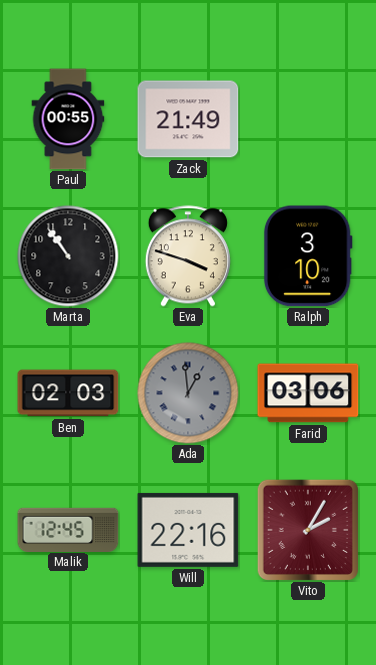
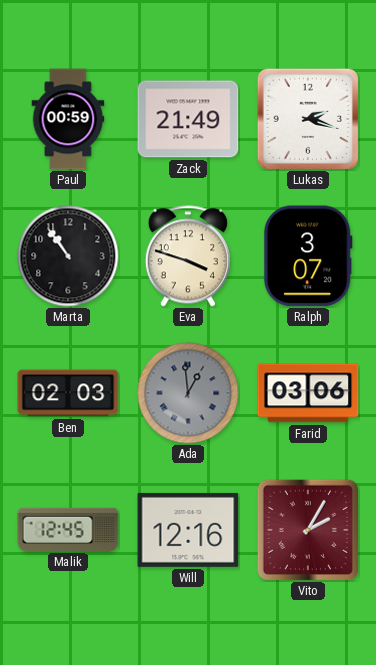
Paul: 00:55 -> 00:59
Lukas: none -> 2:18
Ralph: 3:10 -> 3:07
Will: 22:16 -> 12:16
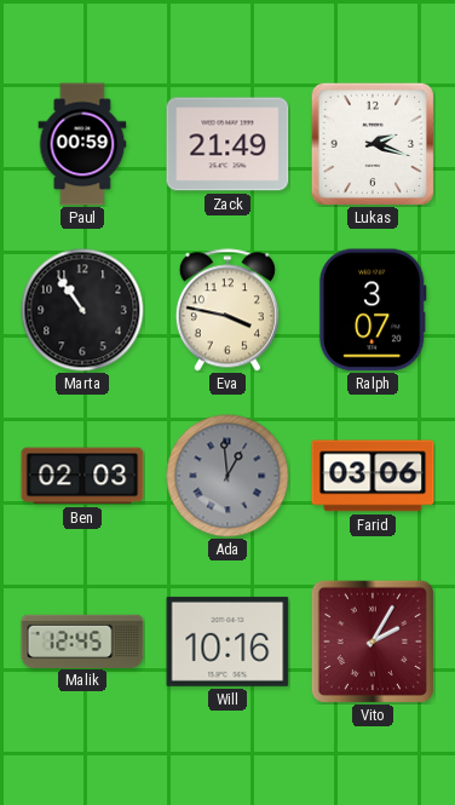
Eva: 3:48 -> 3:47
Will: 12:16 -> 10:16
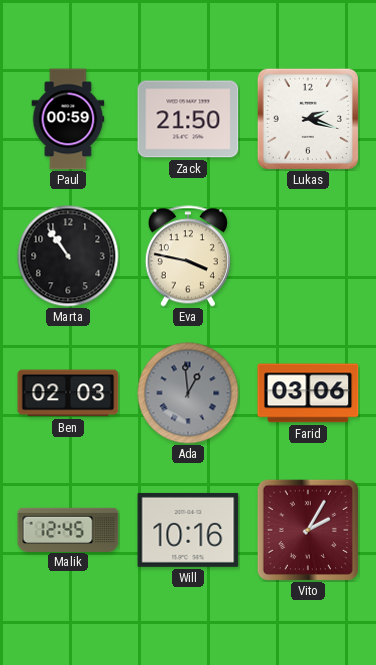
Zack: 21:49 -> 21:50
Ralph: 3:07 -> none
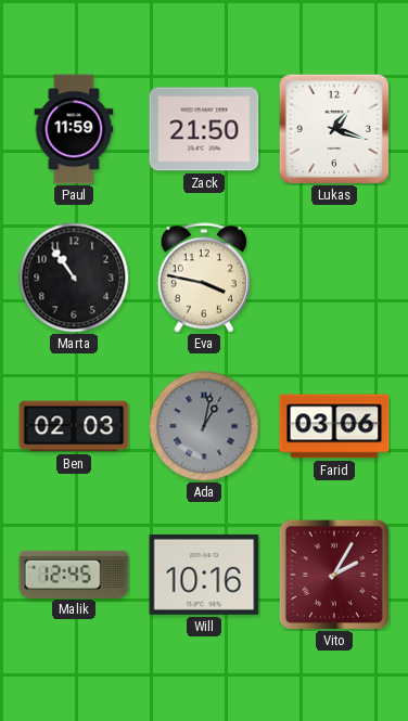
Paul: 00:59 -> 11:59
Lukas: 2:18 -> 1:18
Ada: 12:59 -> 1:02
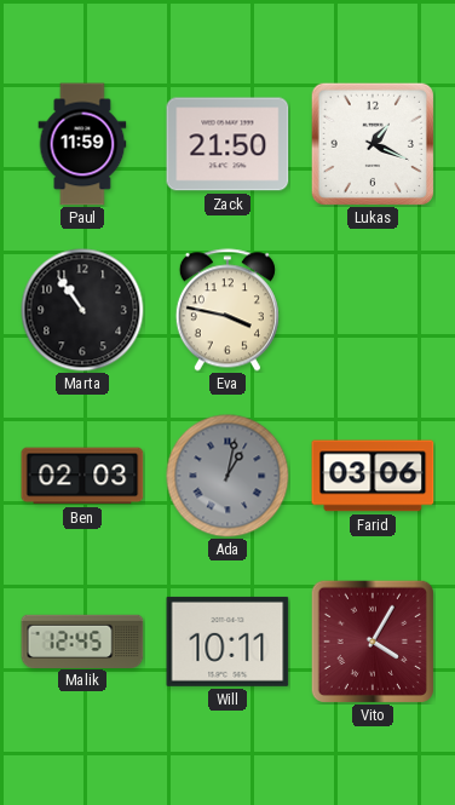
Lukas: 1:18 -> 1:19
Will: 10:16 -> 10:11
Vito: 2:05 -> 4:05
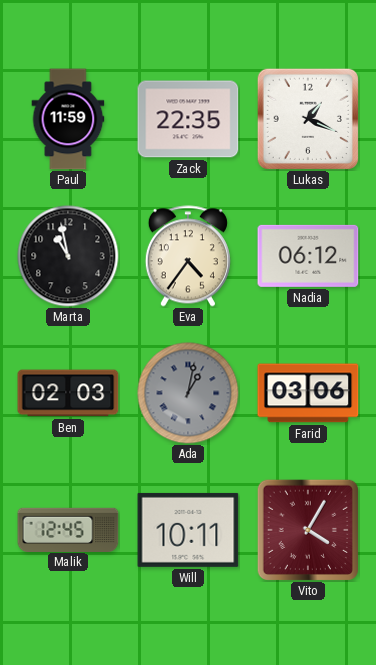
Zack: 21:50 -> 22:35
Marta: 10:54 -> 10:58
Eva: 3:47 -> 4:36
Nadia: none -> 06:12
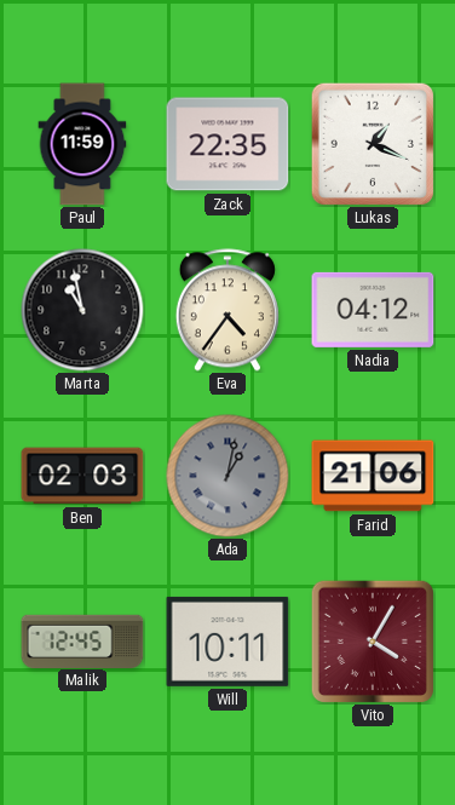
Nadia: 06:12 -> 04:12
Farid: 03:06 -> 21:06
